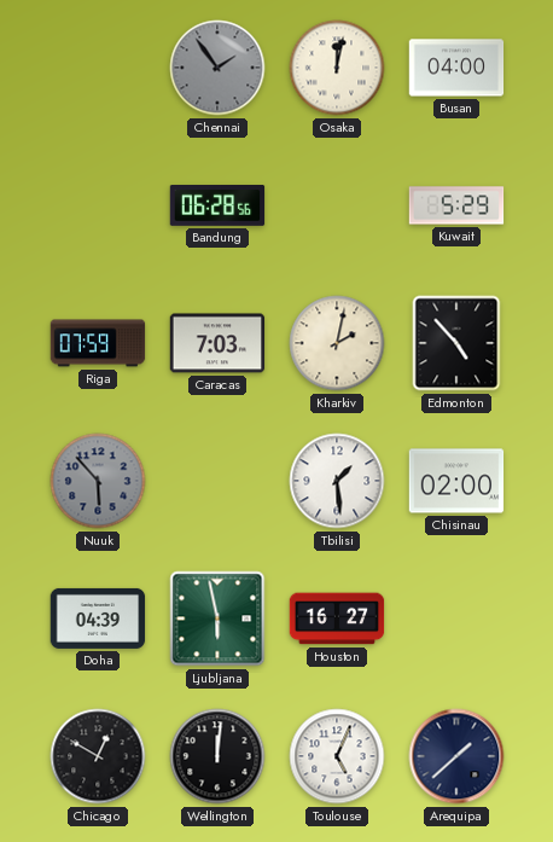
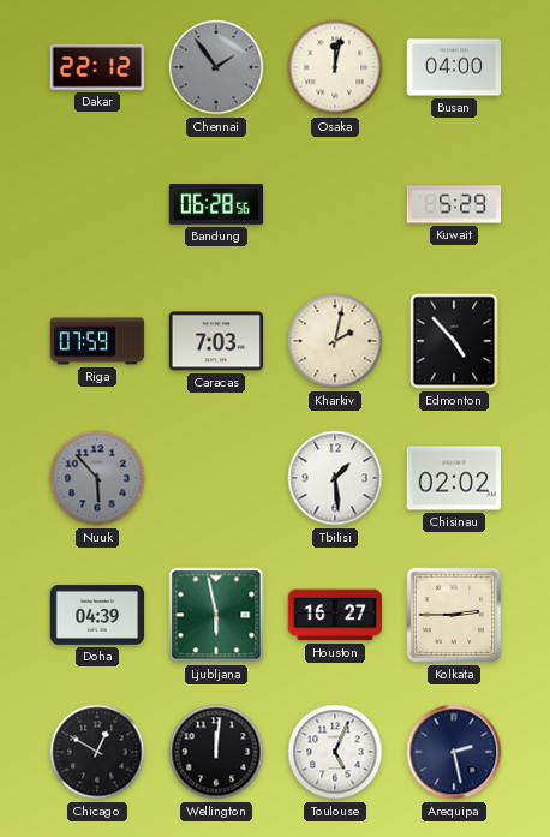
Dakar: none -> 22:12
Chisinau: 02:00 -> 02:02
Kolkata: none -> 2:45
Arequipa: 1:38 -> 2:28
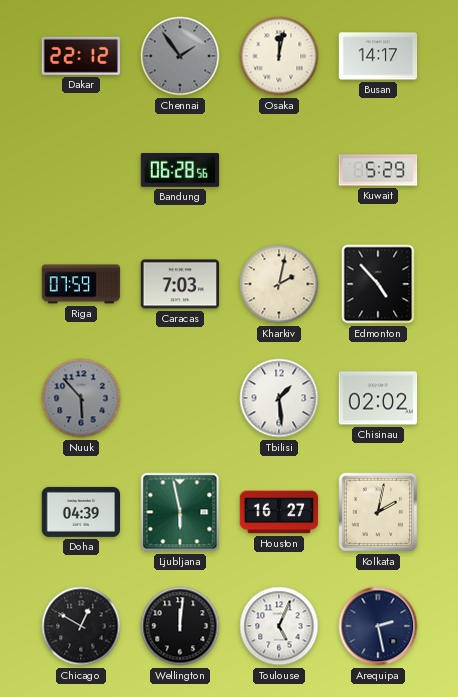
Busan: 04:00 -> 14:17
Kolkata: 2:45 -> 2:02
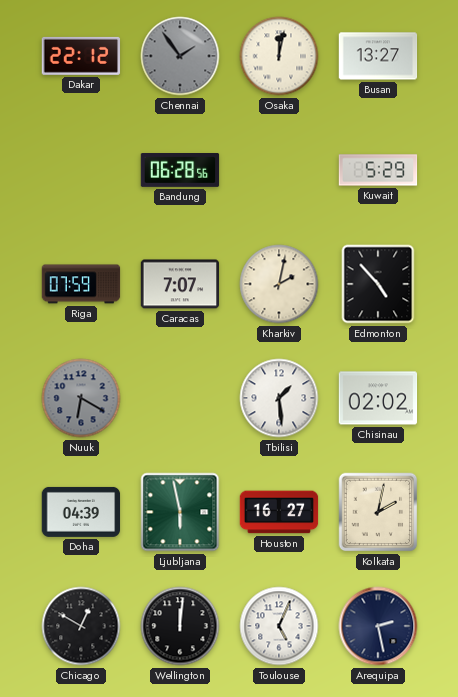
Busan: 14:17 -> 13:27
Caracas: 7:03 -> 7:07
Nuuk: 5:53 -> 6:20
